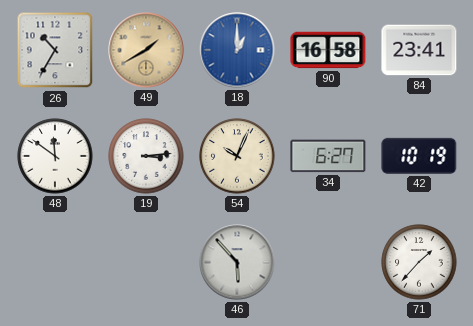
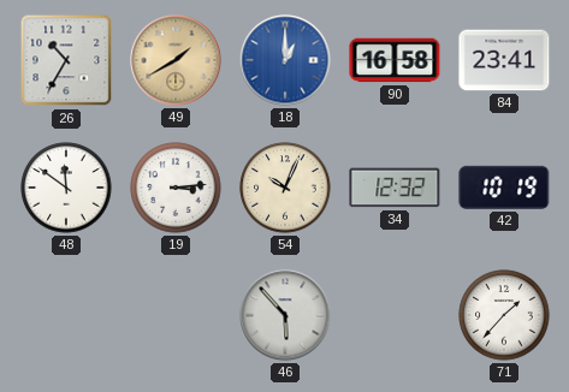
34: 6:27 -> 12:32
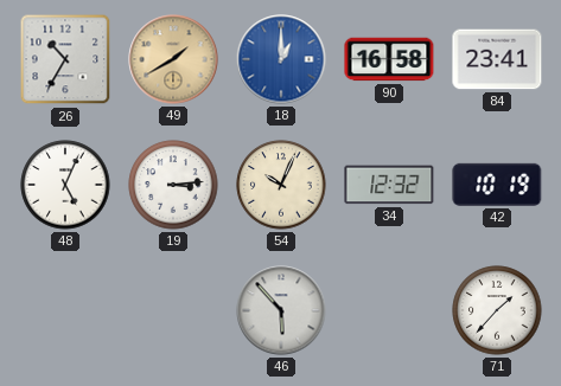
48: 11:51 -> 5:04
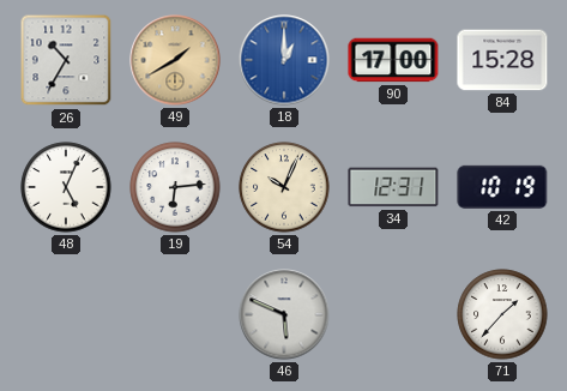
90: 16:58 -> 17:00
84: 23:41 -> 15:28
19: 3:14 -> 6:14
34: 12:32 -> 12:31
46: 5:53 -> 5:49
